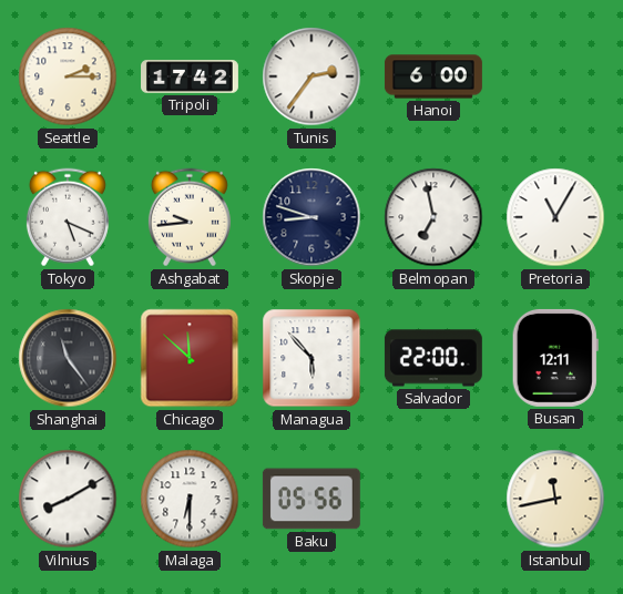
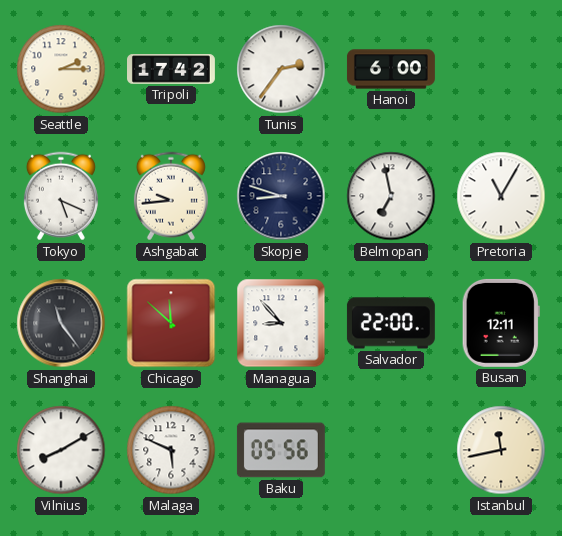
Managua: 5:53 -> 8:53
Malaga: 6:30 -> 5:49
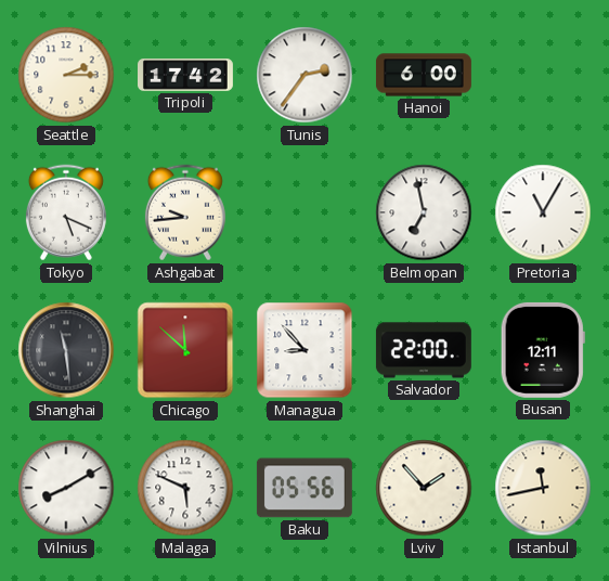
Skopje: 8:48 -> none
Shanghai: 11:24 -> 11:29
Lviv: none -> 1:53
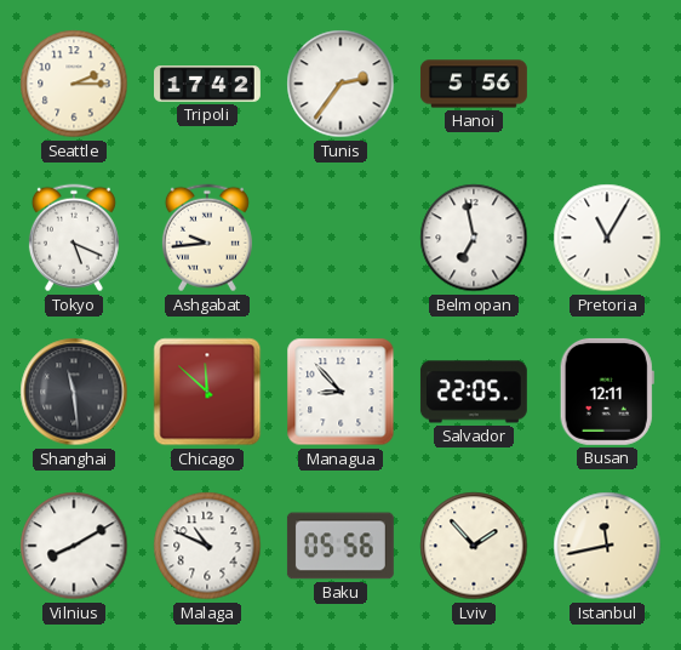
Hanoi: 6:00 -> 5:56
Salvador: 22:00 -> 22:05
Malaga: 5:49 -> 10:49
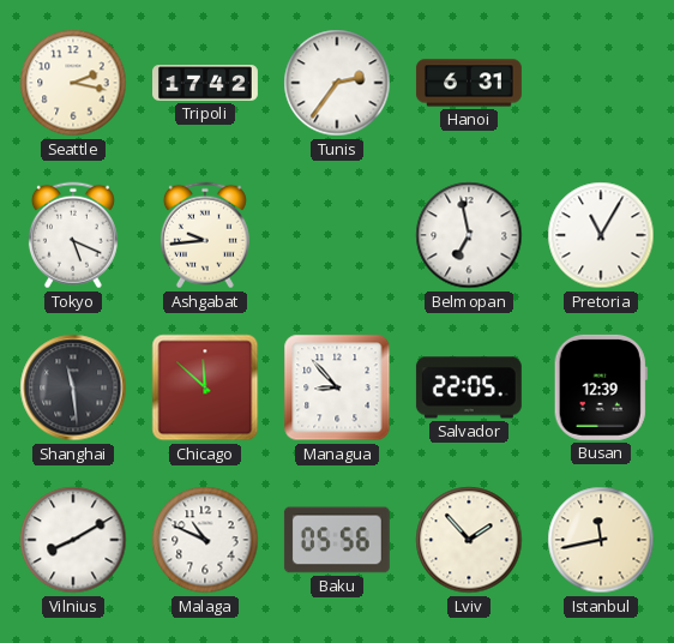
Seattle: 2:15 -> 2:17
Hanoi: 5:56 -> 6:31
Busan: 12:11 -> 12:39
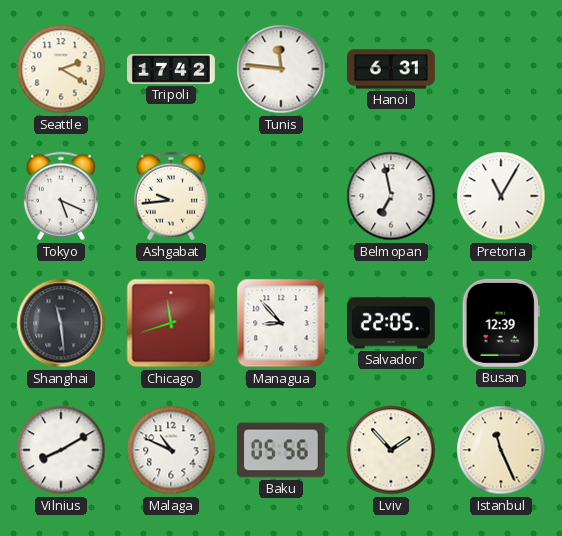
Seattle: 2:17 -> 2:20
Tunis: 2:36 -> 11:46
Chicago: 11:52 -> 11:42
Istanbul: 11:43 -> 11:26
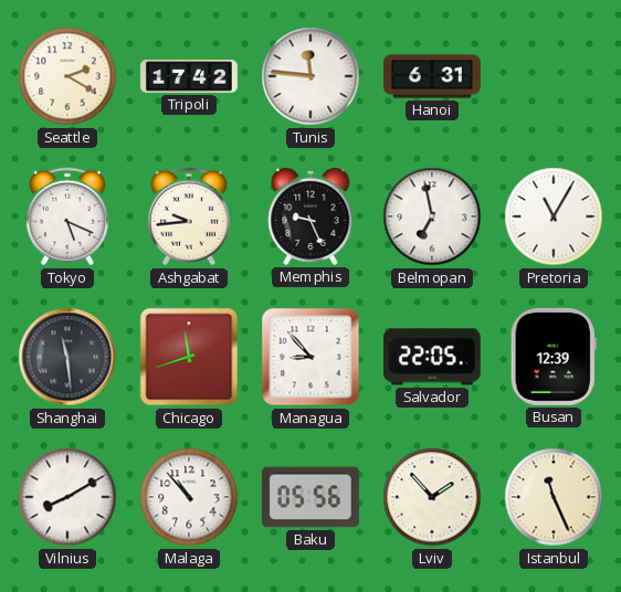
Memphis: none -> 9:26
Malaga: 10:49 -> 10:53
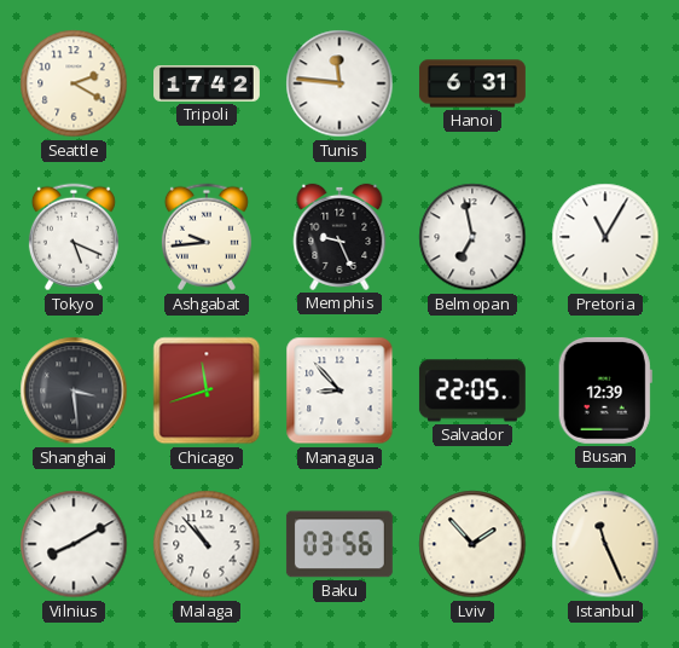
Shanghai: 11:29 -> 3:29
Baku: 05:56 -> 03:56
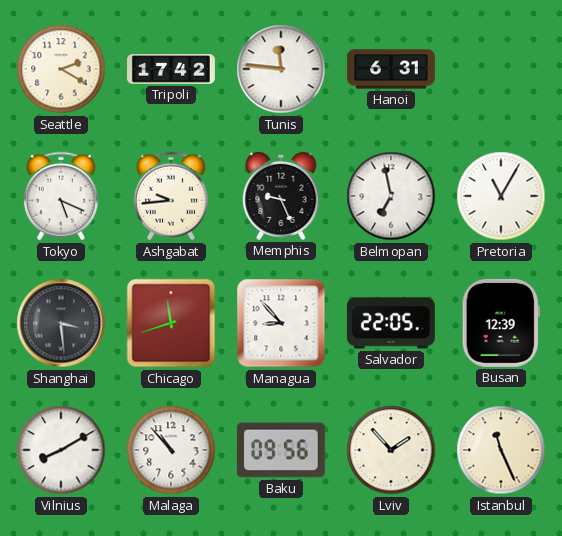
Baku: 03:56 -> 09:56
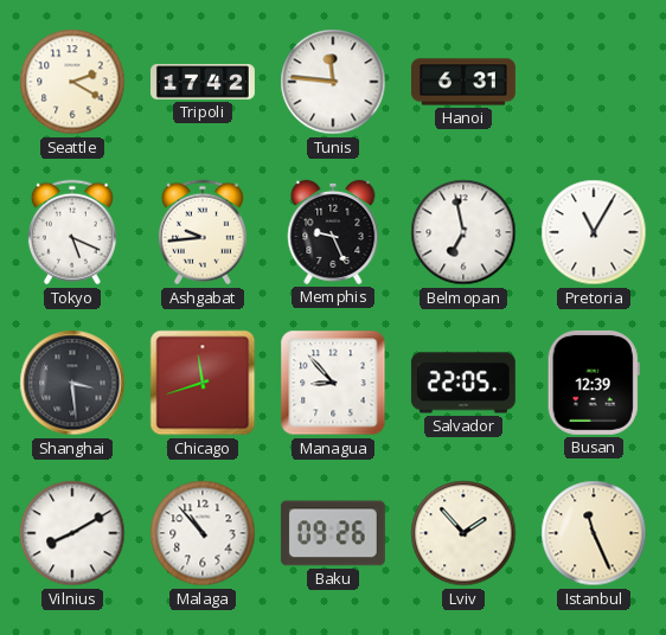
Baku: 09:56 -> 09:26
